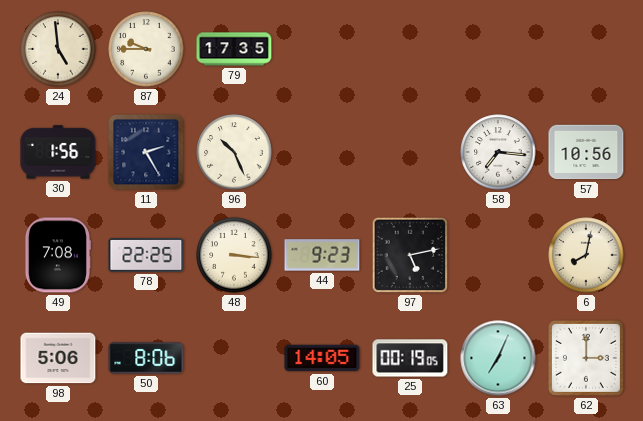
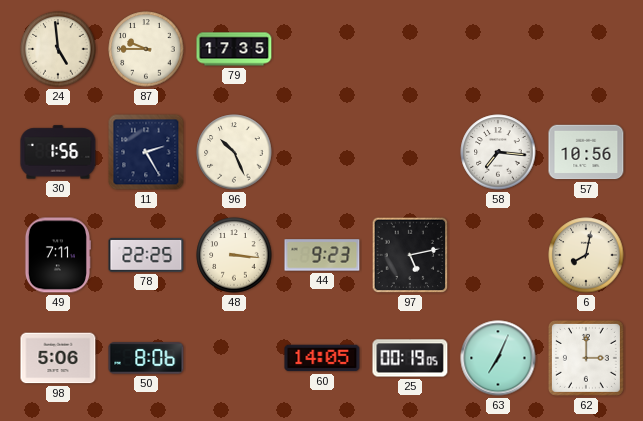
49: 7:08 -> 7:11
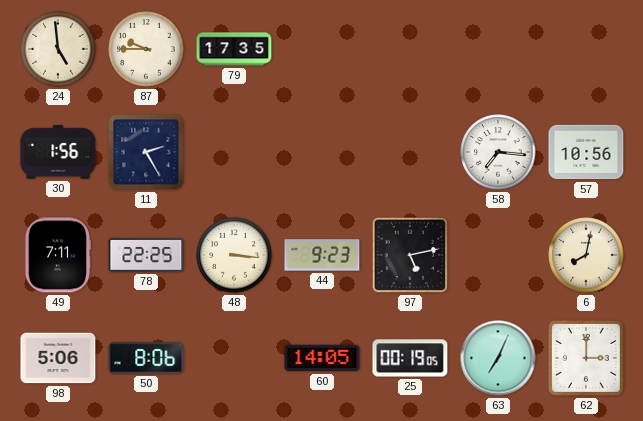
96: 10:26 -> none
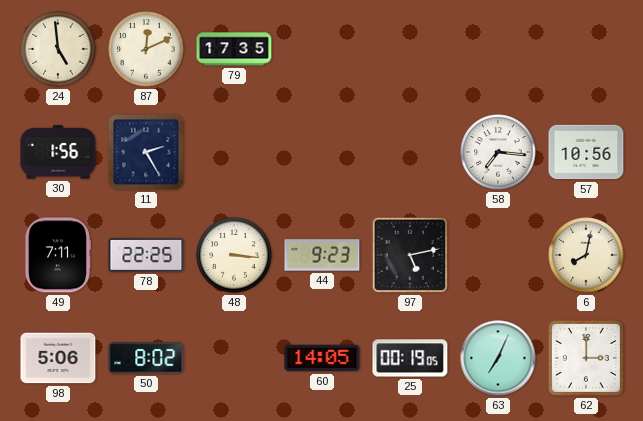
87: 9:45 -> 12:11
50: 8:06 -> 8:02
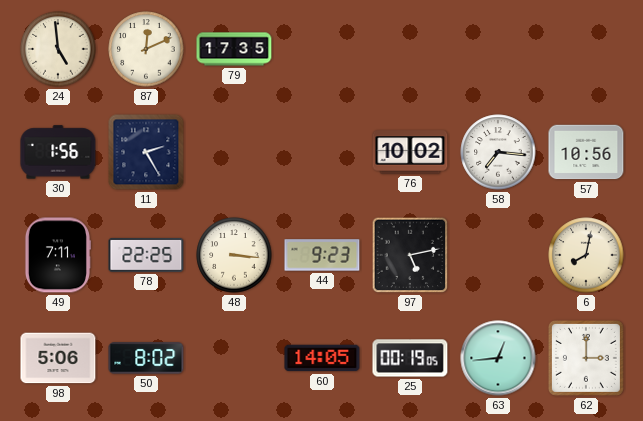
76: none -> 10:02
63: 7:04 -> 12:44
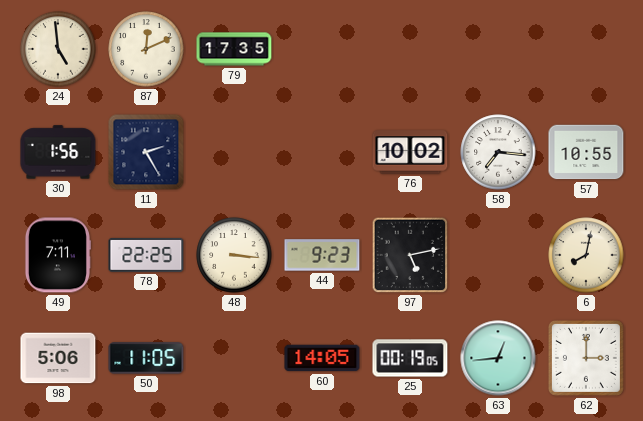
57: 10:56 -> 10:55
50: 8:02 -> 11:05
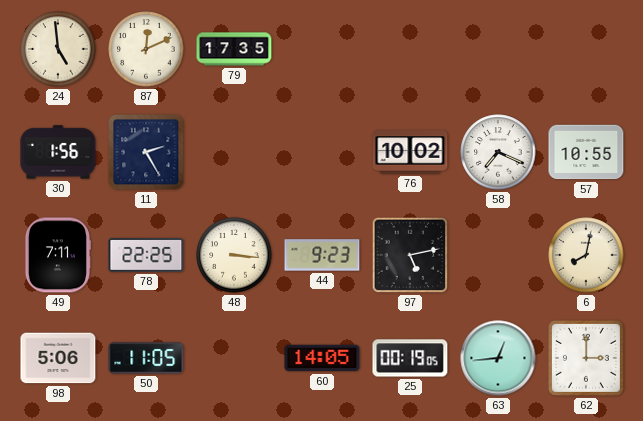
58: 7:16 -> 7:19
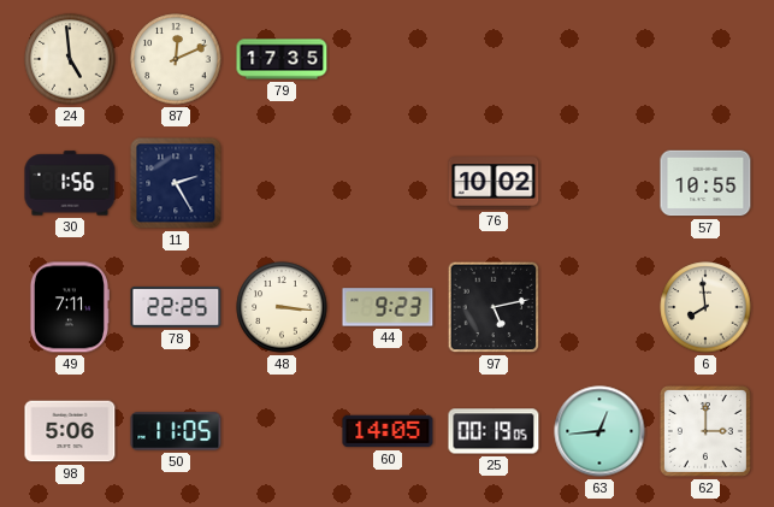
58: 7:19 -> none
6: 8:02 -> 7:59
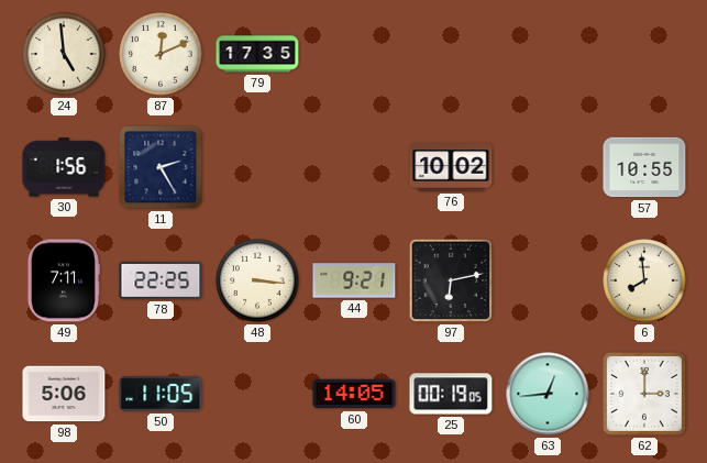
44: 9:23 -> 9:21
97: 5:13 -> 6:13
